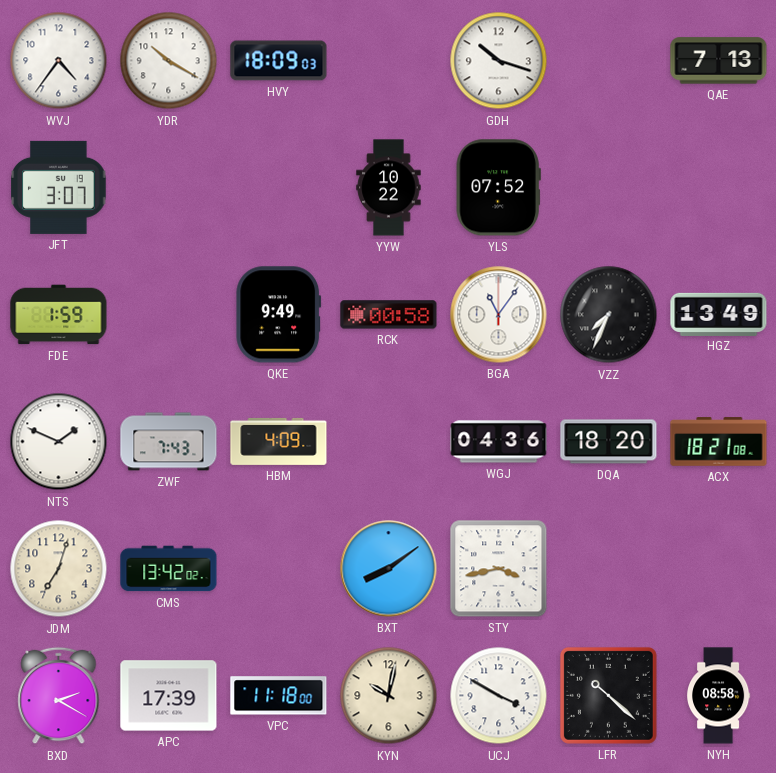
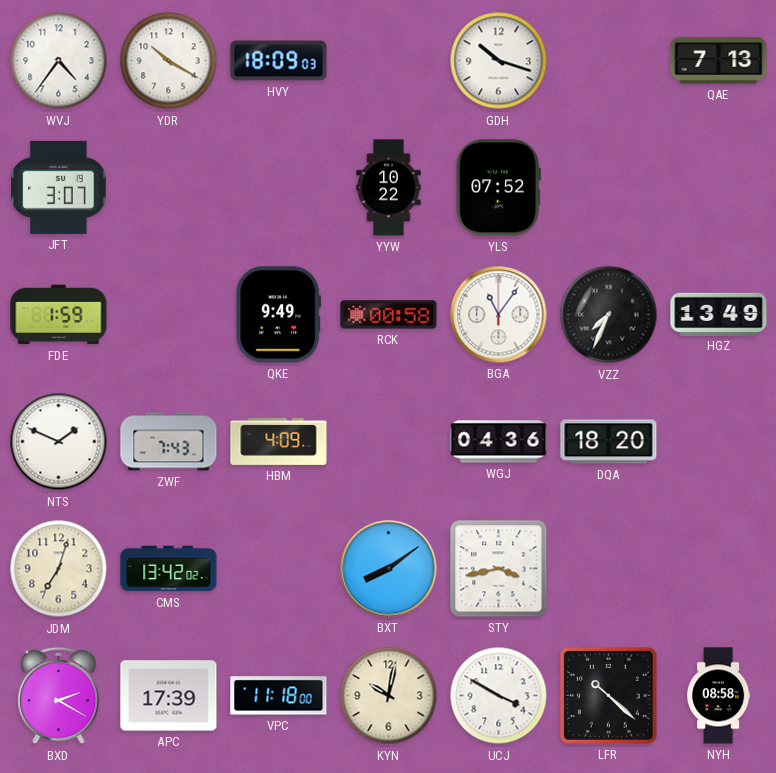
ACX: 18:21 -> none
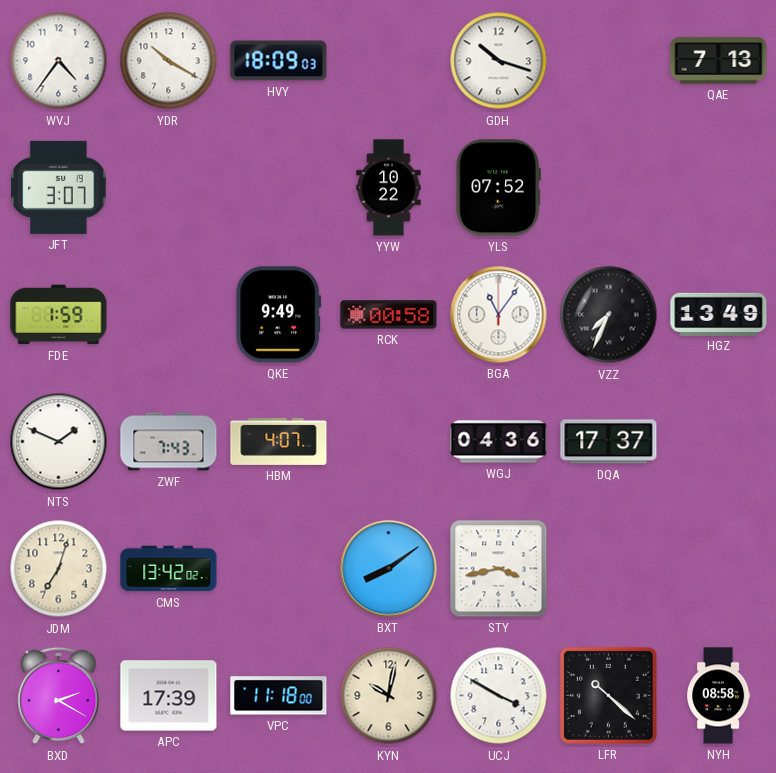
HBM: 4:09 -> 4:07
DQA: 18:20 -> 17:37
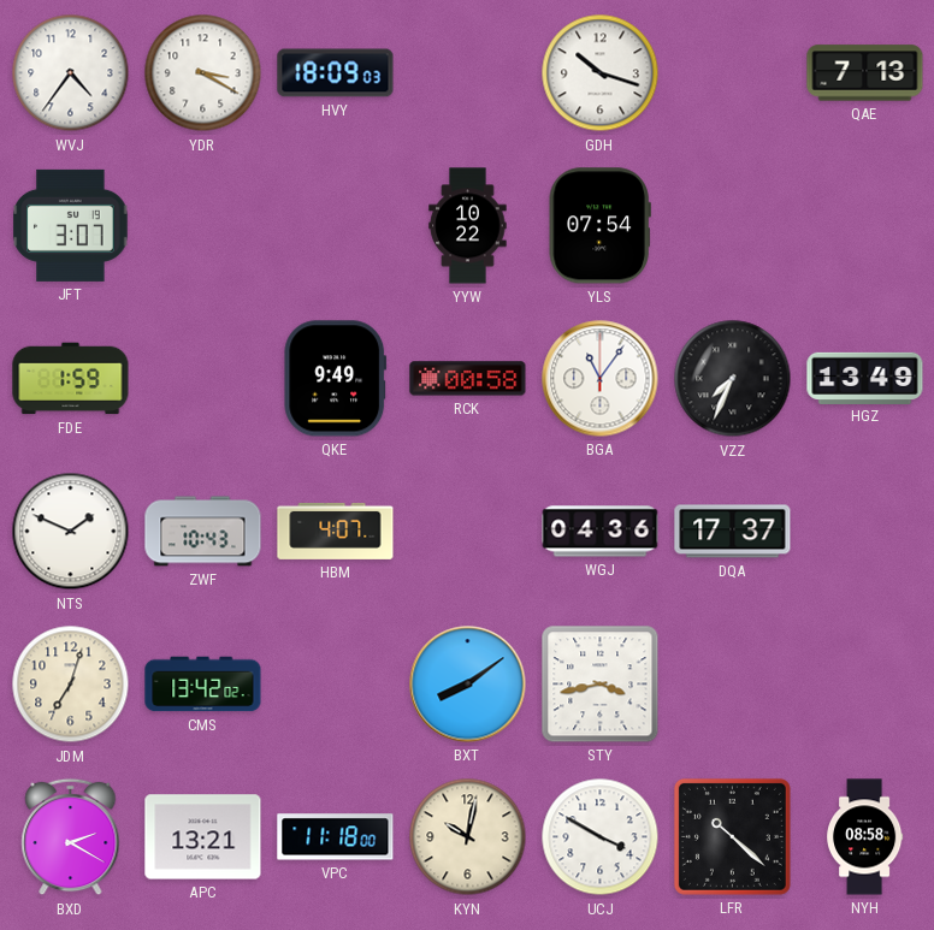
YDR: 10:20 -> 3:20
YLS: 07:52 -> 07:54
ZWF: 7:43 -> 10:43
APC: 17:39 -> 13:21
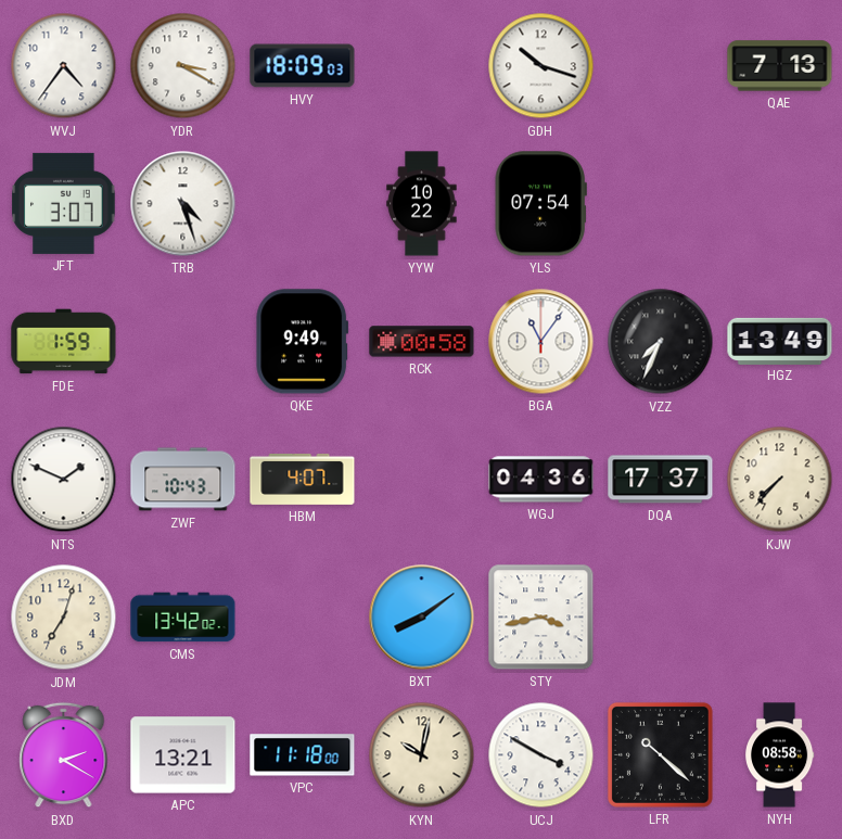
TRB: none -> 4:27
KJW: none -> 7:37
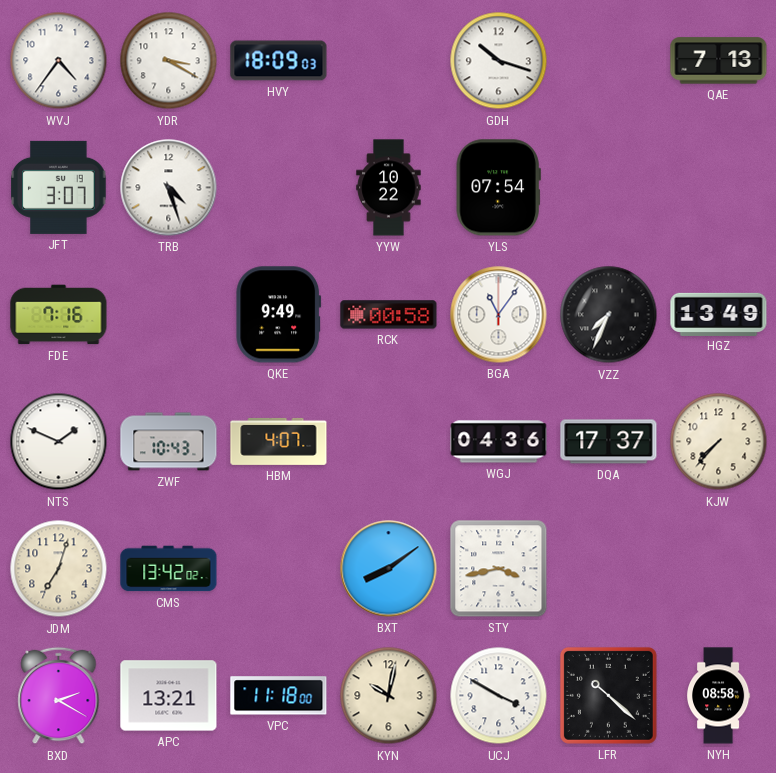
FDE: 1:59 -> 7:16
